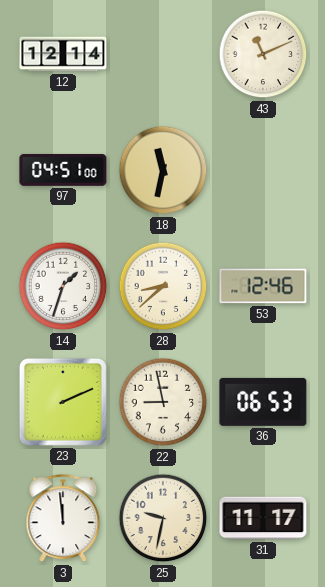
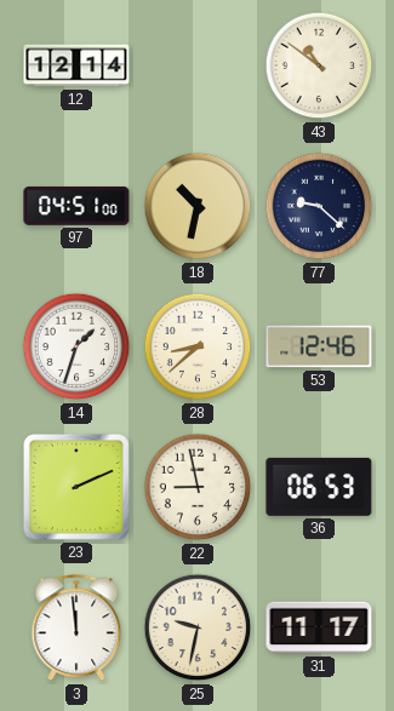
43: 11:11 -> 10:51
18: 11:32 -> 10:32
77: none -> 9:22
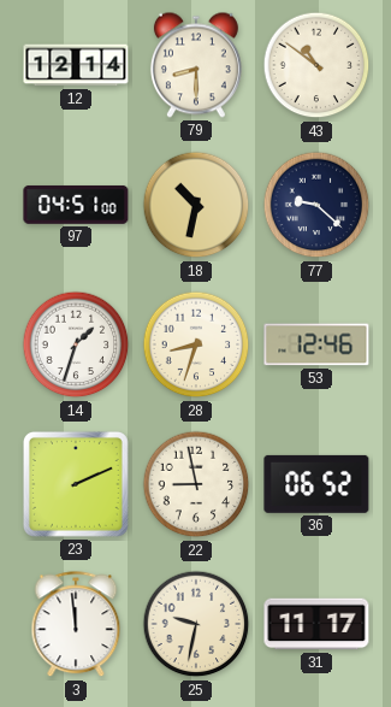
79: none -> 8:30
28: 8:38 -> 8:33
36: 06:53 -> 06:52
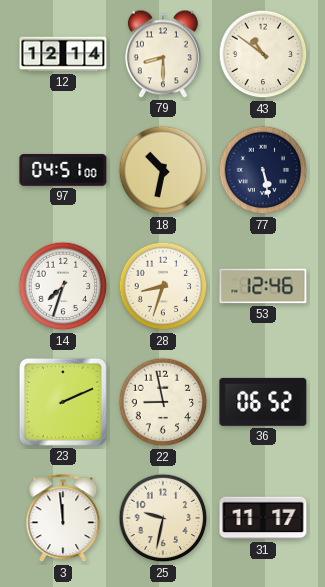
77: 9:22 -> 5:28
14: 1:33 -> 7:33
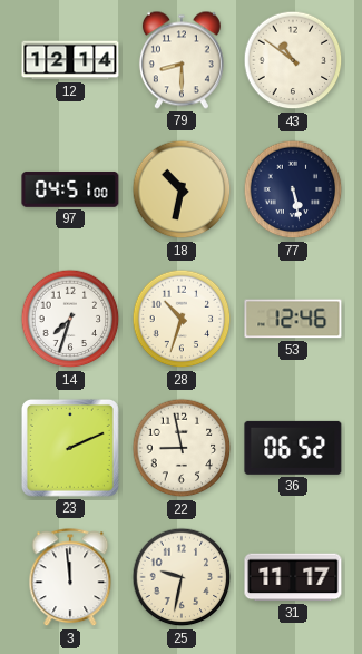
28: 8:33 -> 10:33
